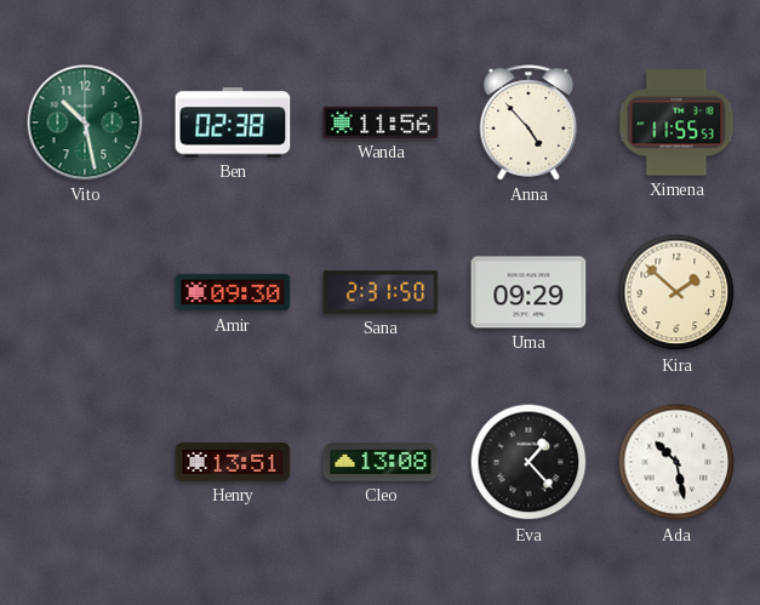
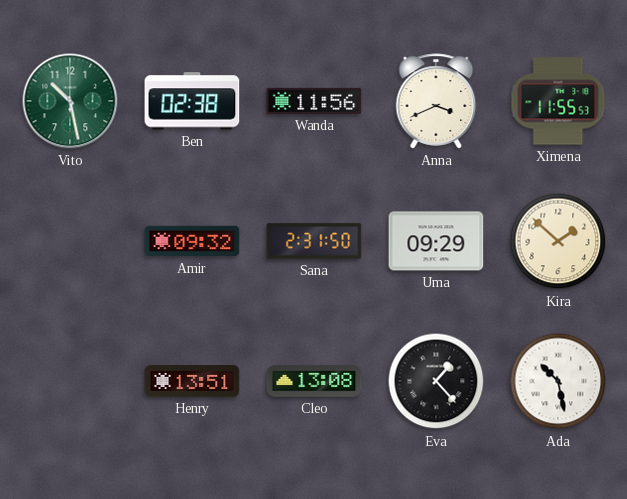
Anna: 4:53 -> 3:41
Amir: 09:30 -> 09:32
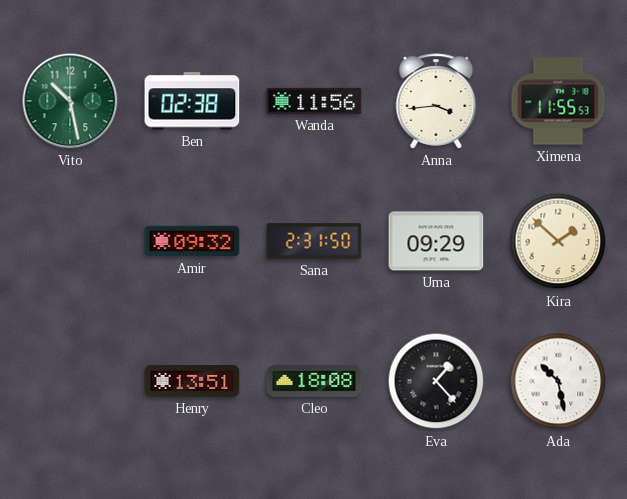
Anna: 3:41 -> 3:44
Cleo: 13:08 -> 18:08
